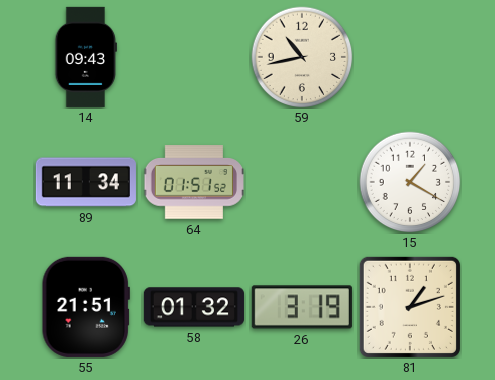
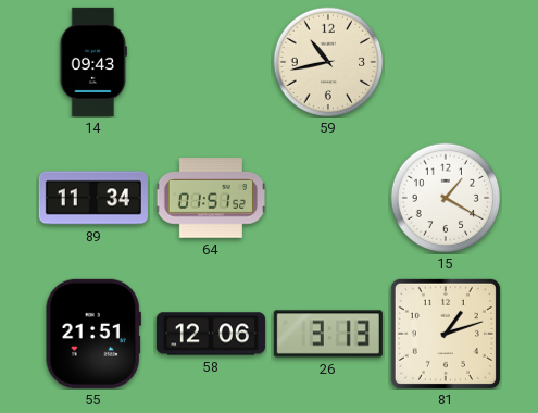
58: 01:32 -> 12:06
26: 3:19 -> 3:13
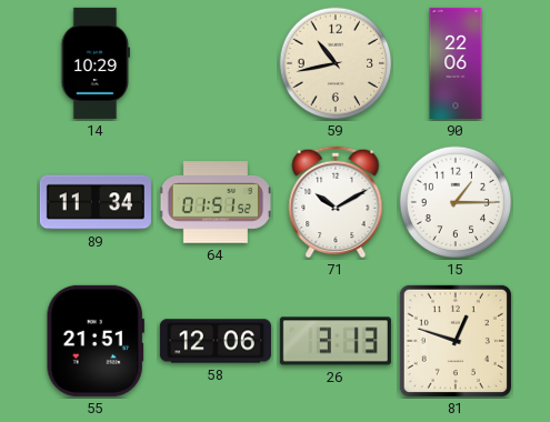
14: 09:43 -> 10:29
90: none -> 22:06
71: none -> 10:10
15: 1:20 -> 1:15
81: 1:12 -> 12:48
